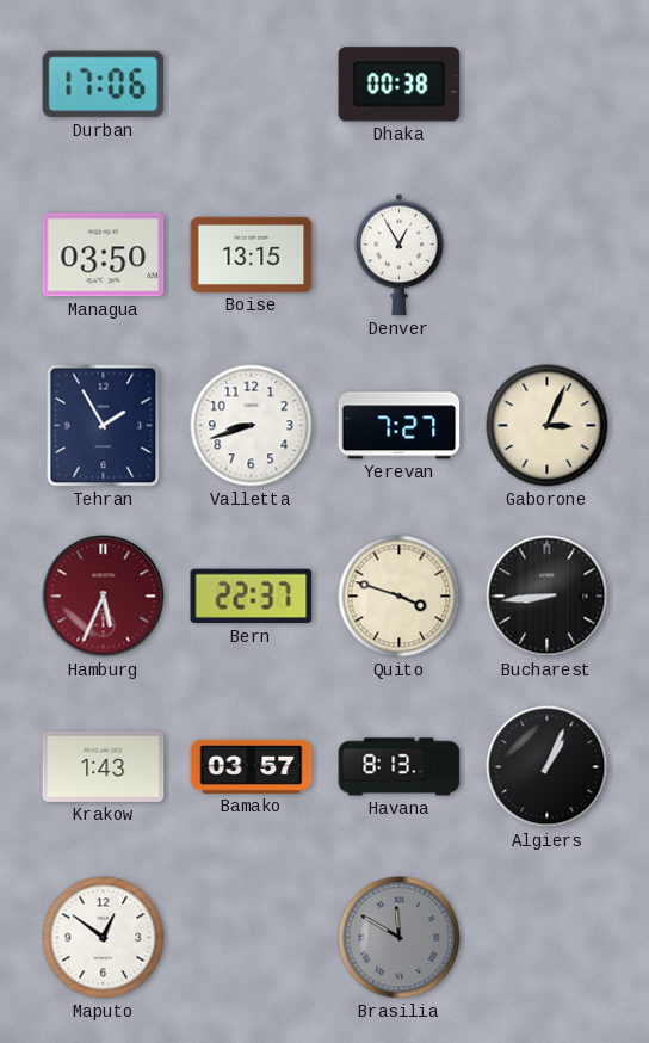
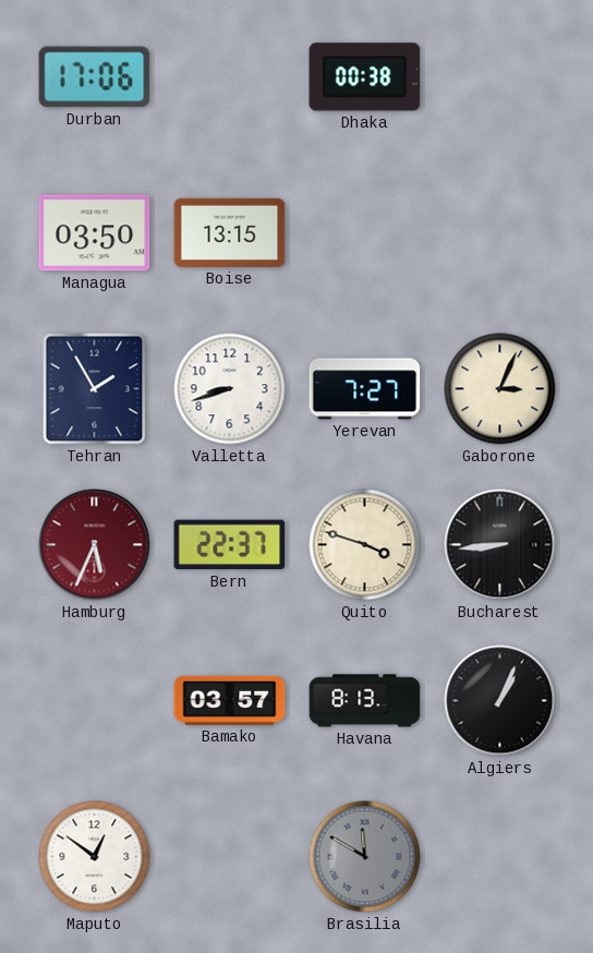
Denver: 12:55 -> none
Krakow: 1:43 -> none
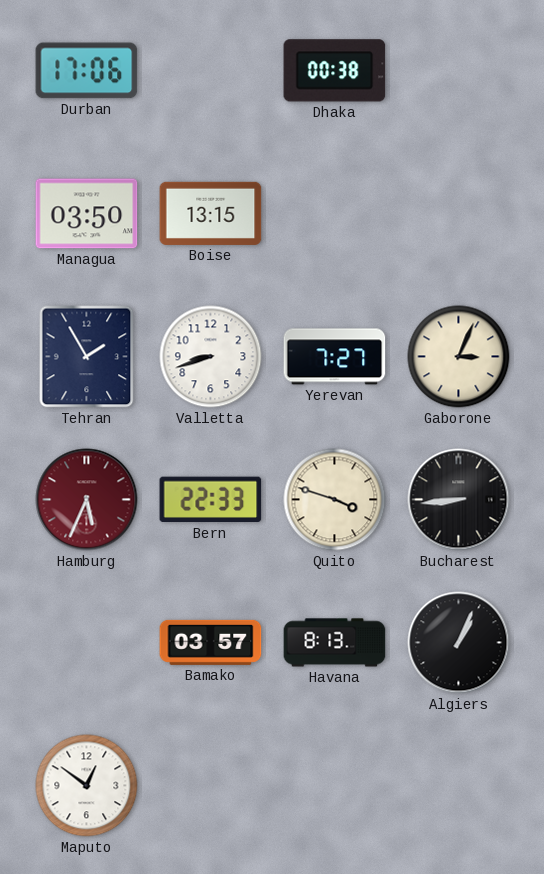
Bern: 22:37 -> 22:33
Brasilia: 11:50 -> none
